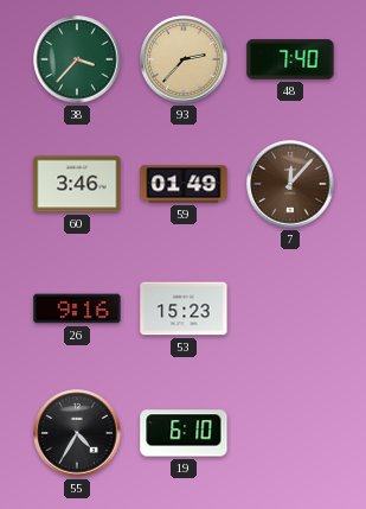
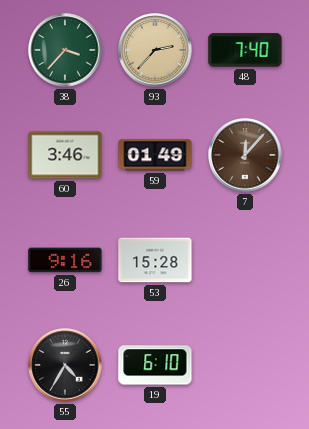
53: 15:23 -> 15:28
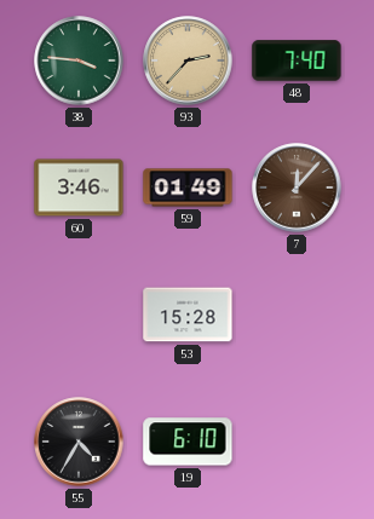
38: 3:37 -> 3:46
26: 9:16 -> none
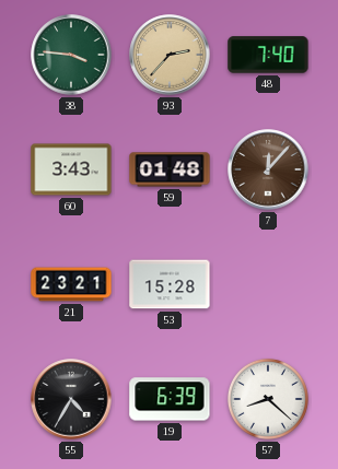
60: 3:46 -> 3:43
59: 01:49 -> 01:48
21: none -> 23:21
19: 6:10 -> 6:39
57: none -> 8:22
